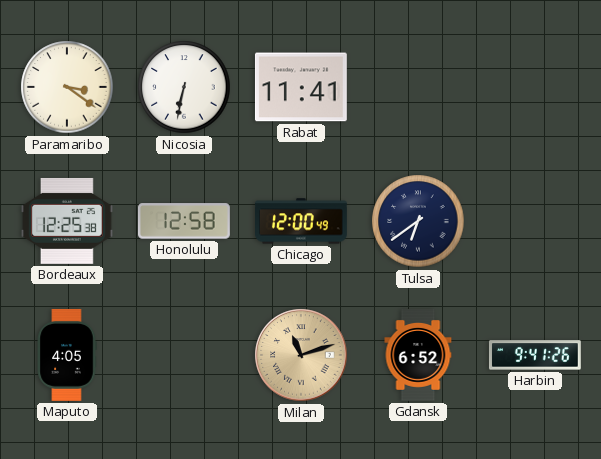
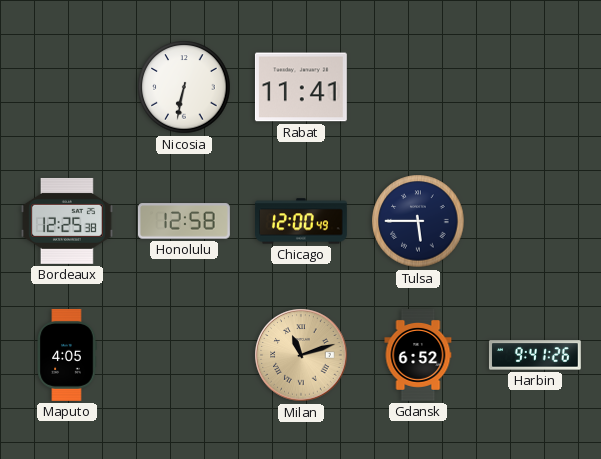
Paramaribo: 3:21 -> none
Tulsa: 6:39 -> 5:45
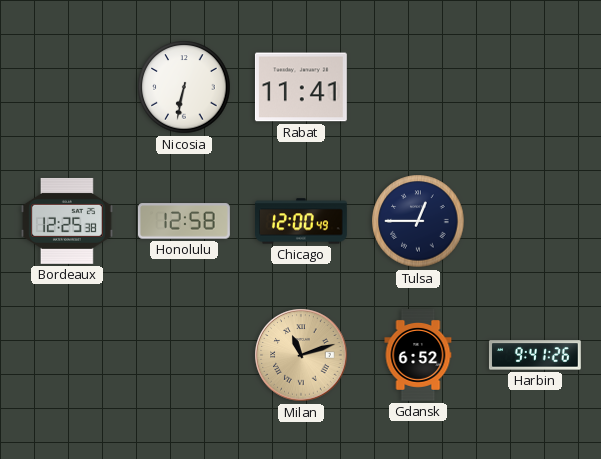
Tulsa: 5:45 -> 12:45
Maputo: 4:05 -> none
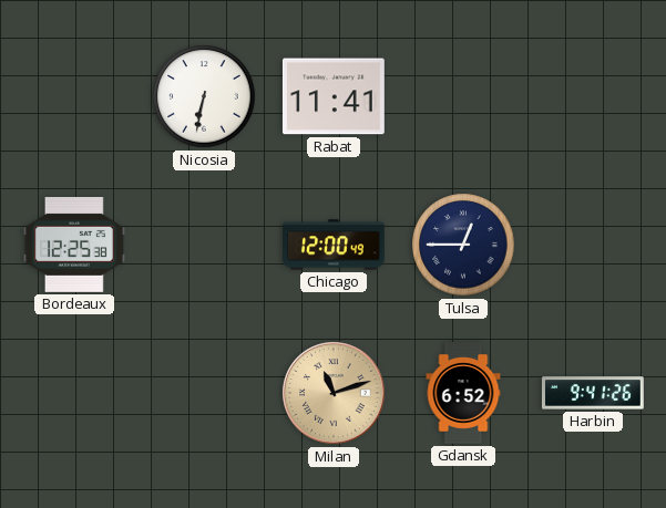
Honolulu: 12:58 -> none
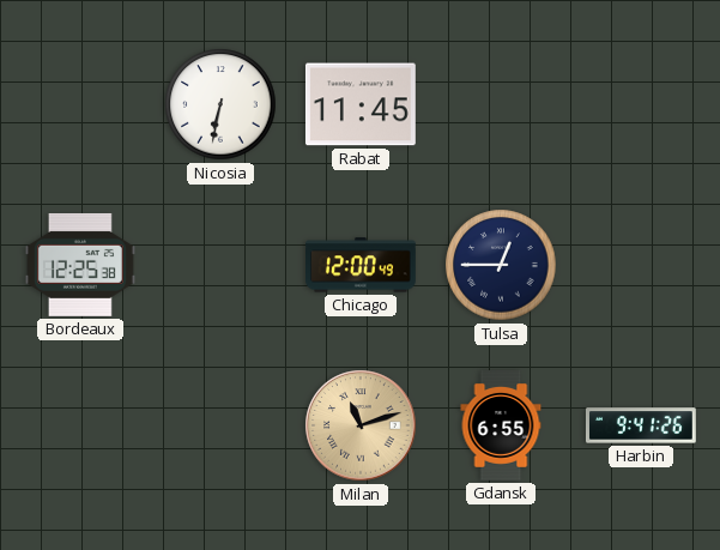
Rabat: 11:41 -> 11:45
Gdansk: 6:52 -> 6:55
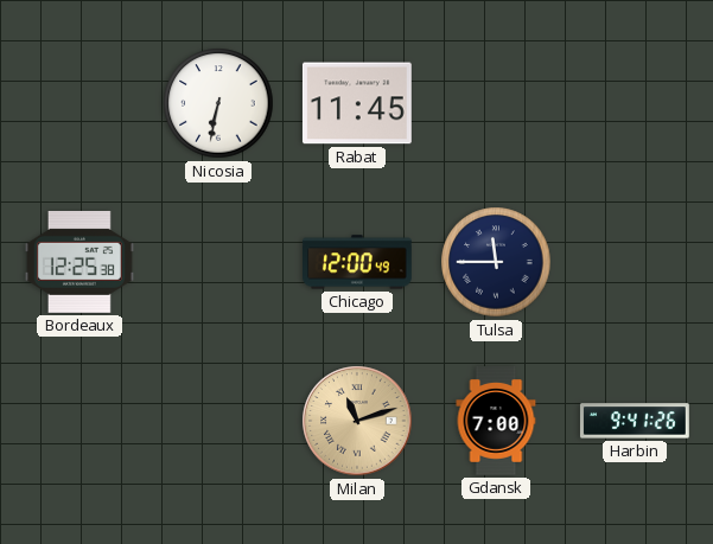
Tulsa: 12:45 -> 11:45
Gdansk: 6:55 -> 7:00
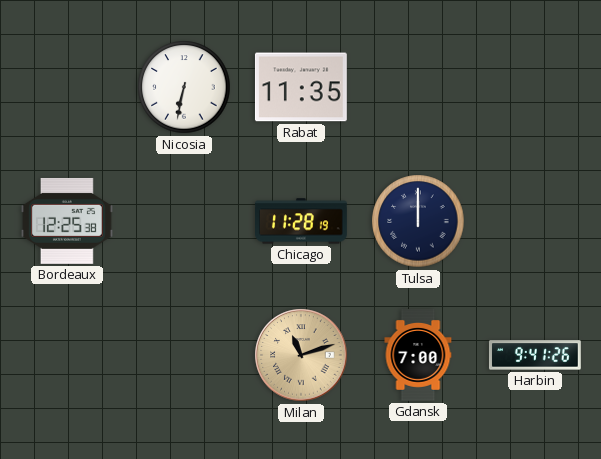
Rabat: 11:45 -> 11:35
Chicago: 12:00 -> 11:28
Tulsa: 11:45 -> 12:00
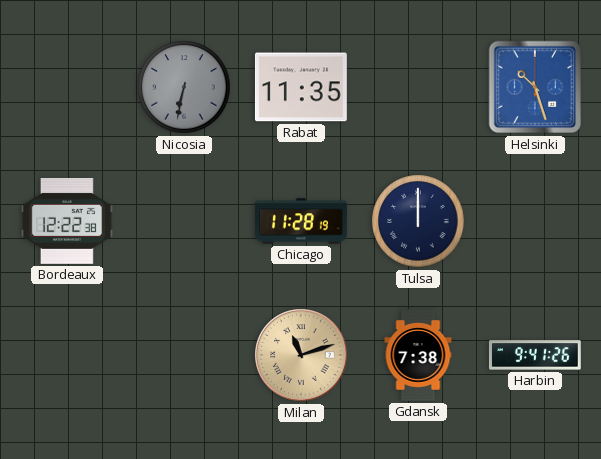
Nicosia dial: white -> grey
Helsinki: none -> 10:27
Bordeaux: 12:25 -> 12:22
Gdansk: 7:00 -> 7:38
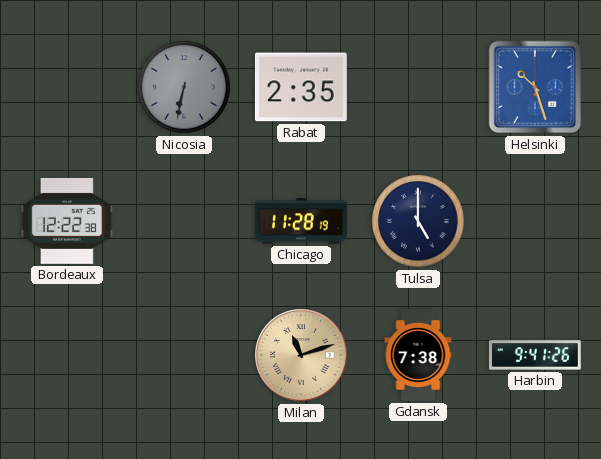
Rabat: 11:35 -> 2:35
Tulsa: 12:00 -> 5:00
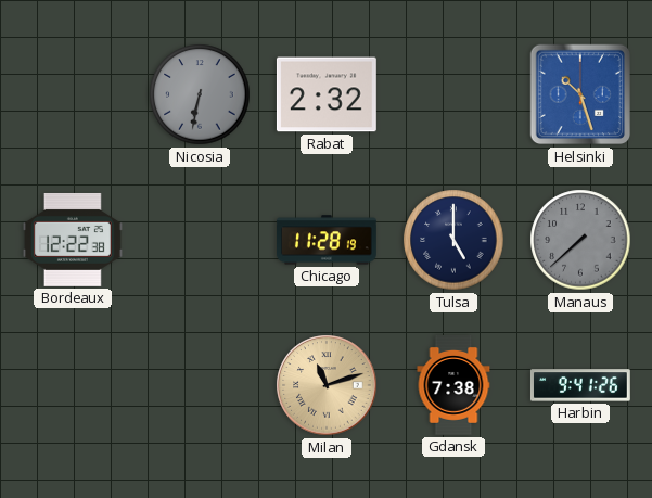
Rabat: 2:35 -> 2:32
Manaus: none -> 7:38
